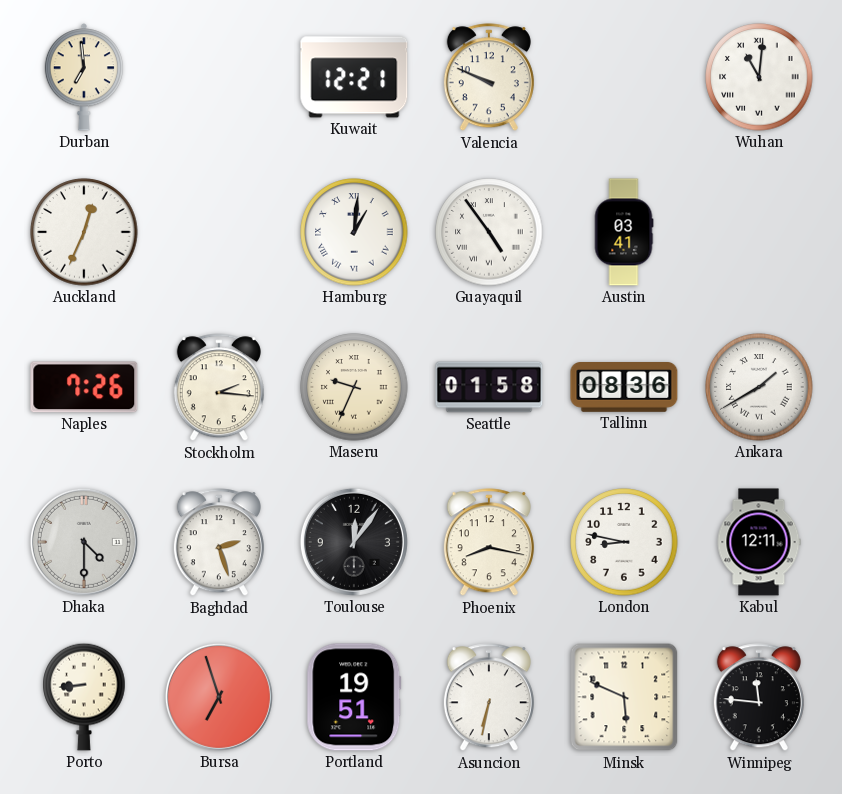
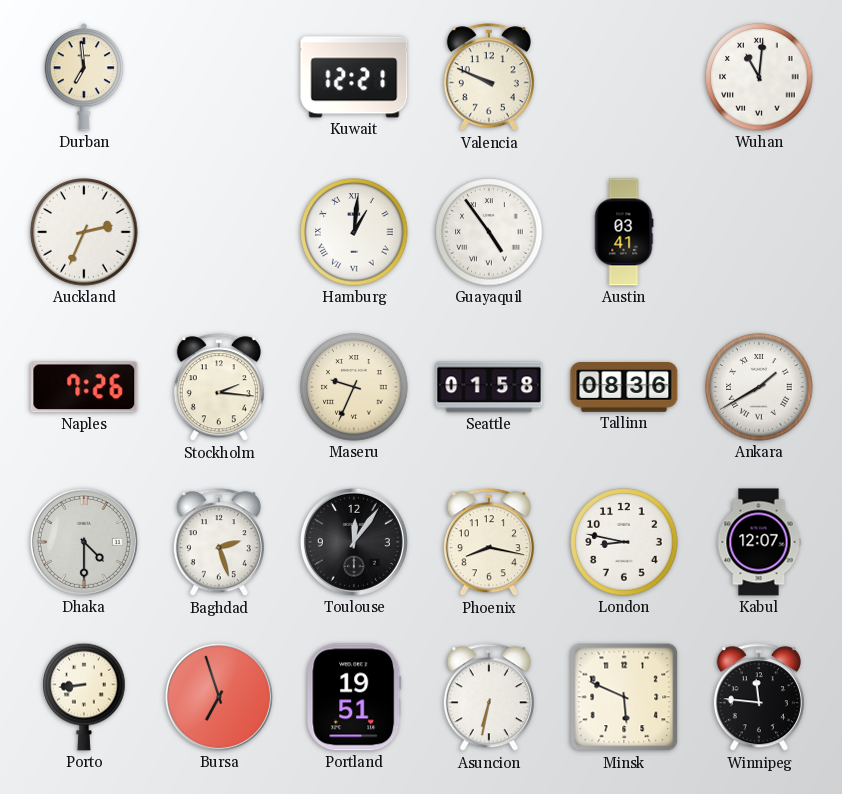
Auckland: 12:34 -> 2:34
Kabul: 12:11 -> 12:07
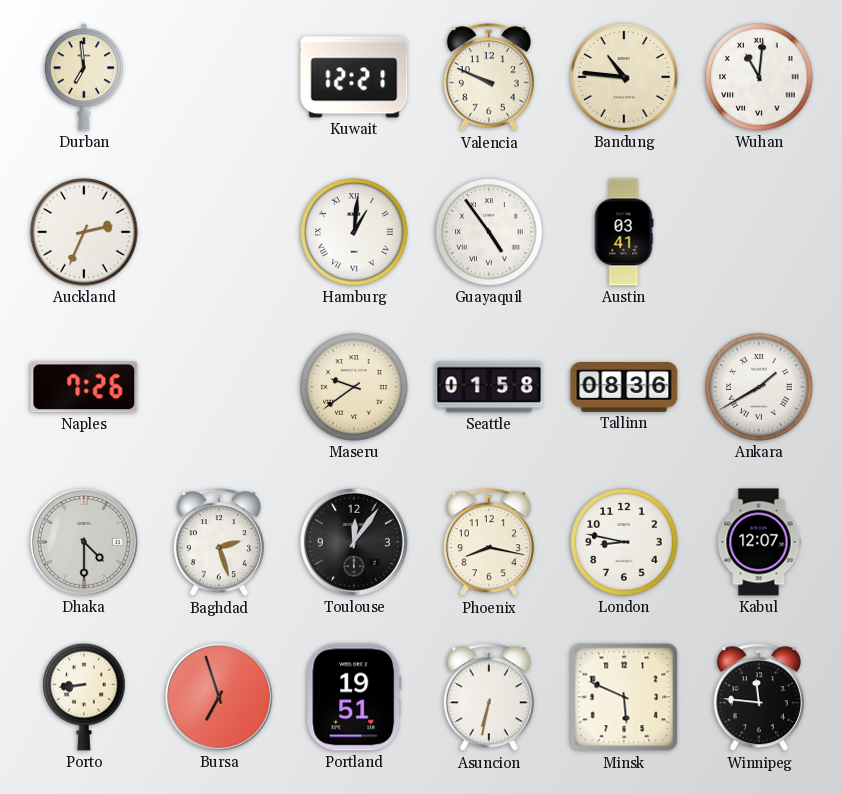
Bandung: none -> 10:46
Stockholm: 2:16 -> none
Maseru: 9:34 -> 9:39
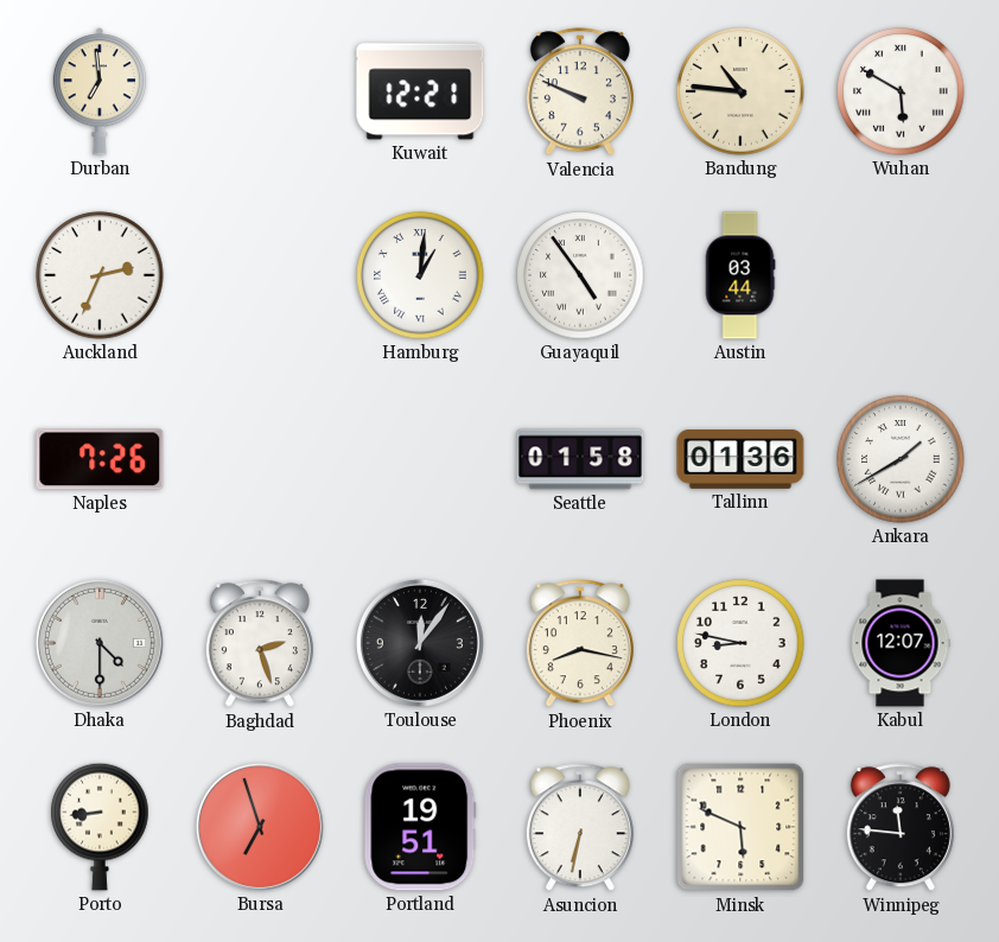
Wuhan: 11:01 -> 5:50
Austin: 03:41 -> 03:44
Maseru: 9:39 -> none
Tallinn: 08:36 -> 01:36
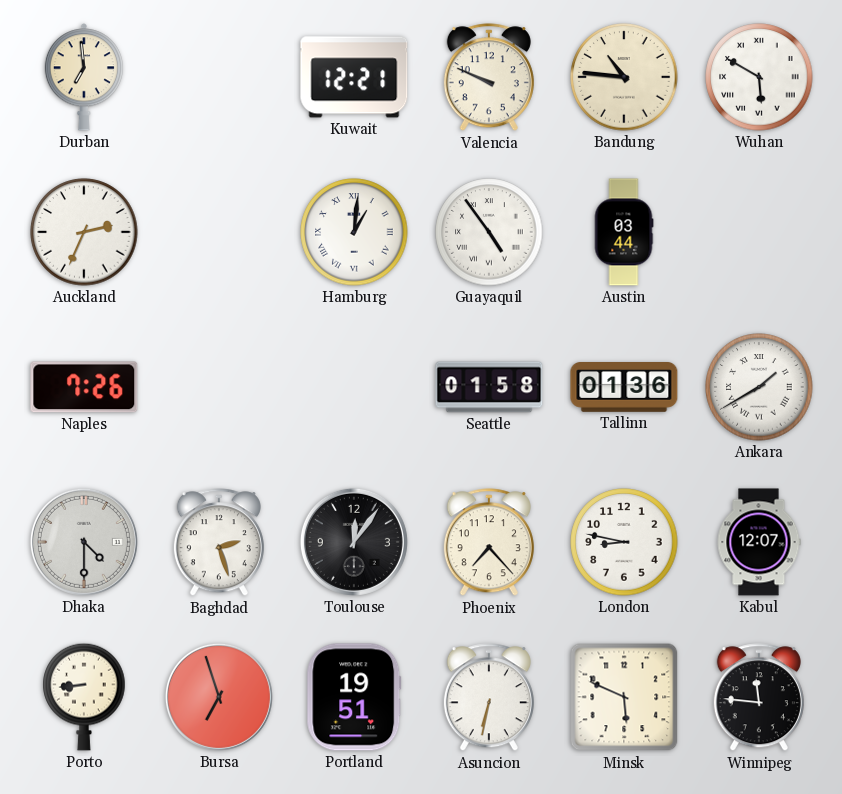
Phoenix: 8:17 -> 7:23
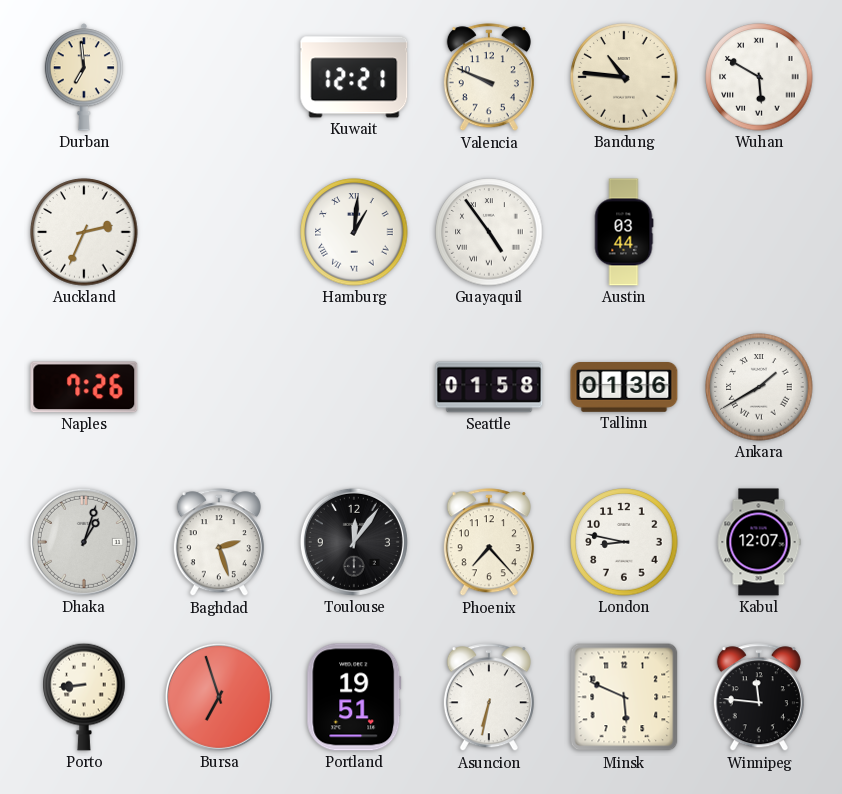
Dhaka: 4:30 -> 1:03
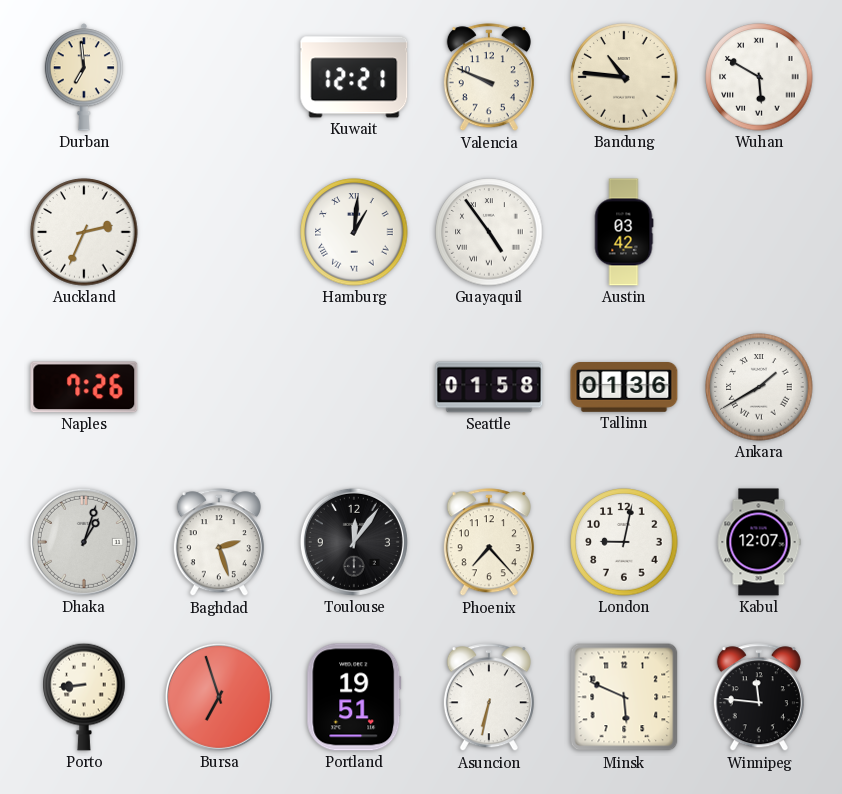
Austin: 03:44 -> 03:42
London: 8:47 -> 9:02
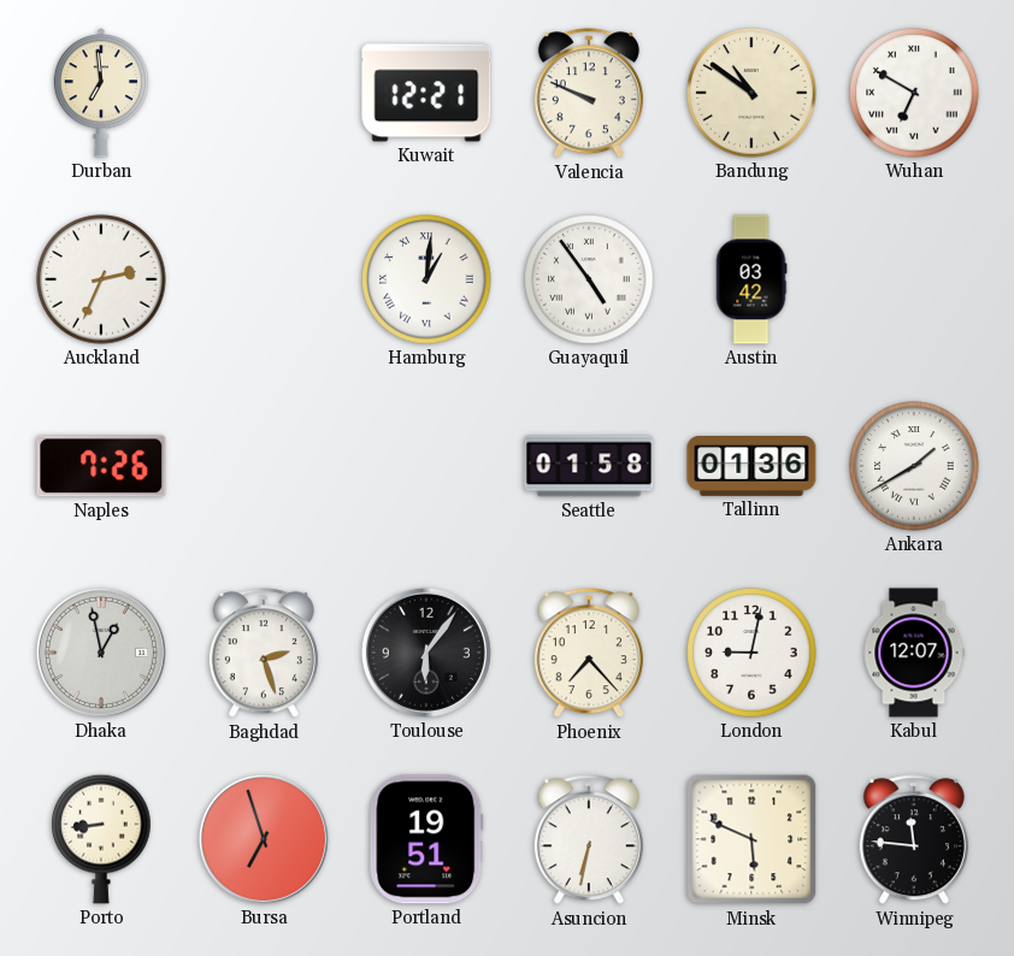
Bandung: 10:46 -> 10:51
Wuhan: 5:50 -> 6:50
Dhaka: 1:03 -> 12:58
Toulouse: 12:06 -> 6:06
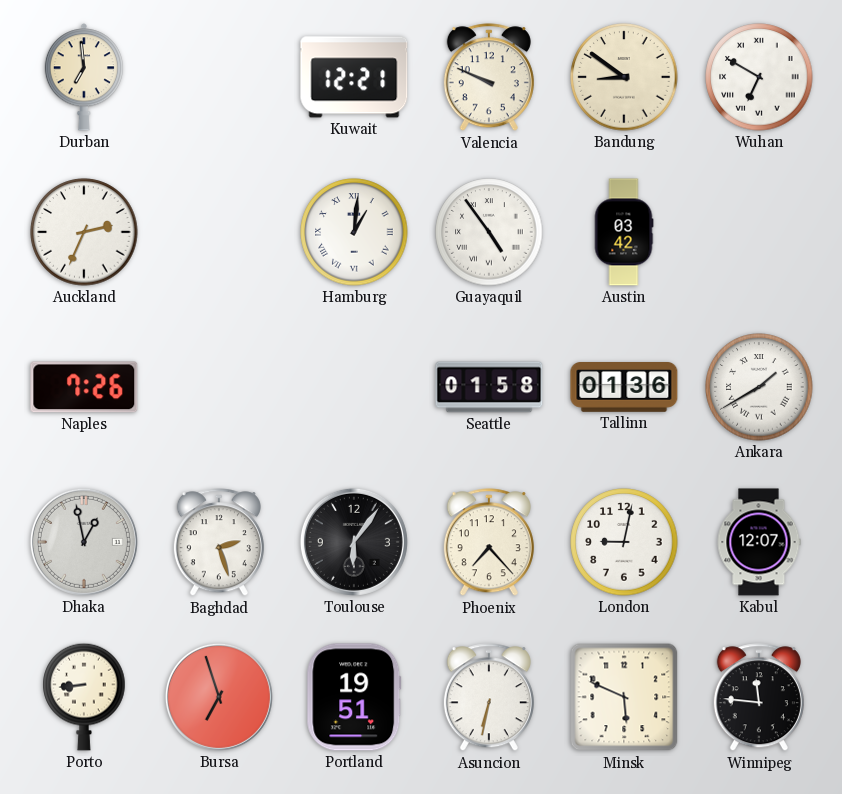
Bandung: 10:51 -> 8:51
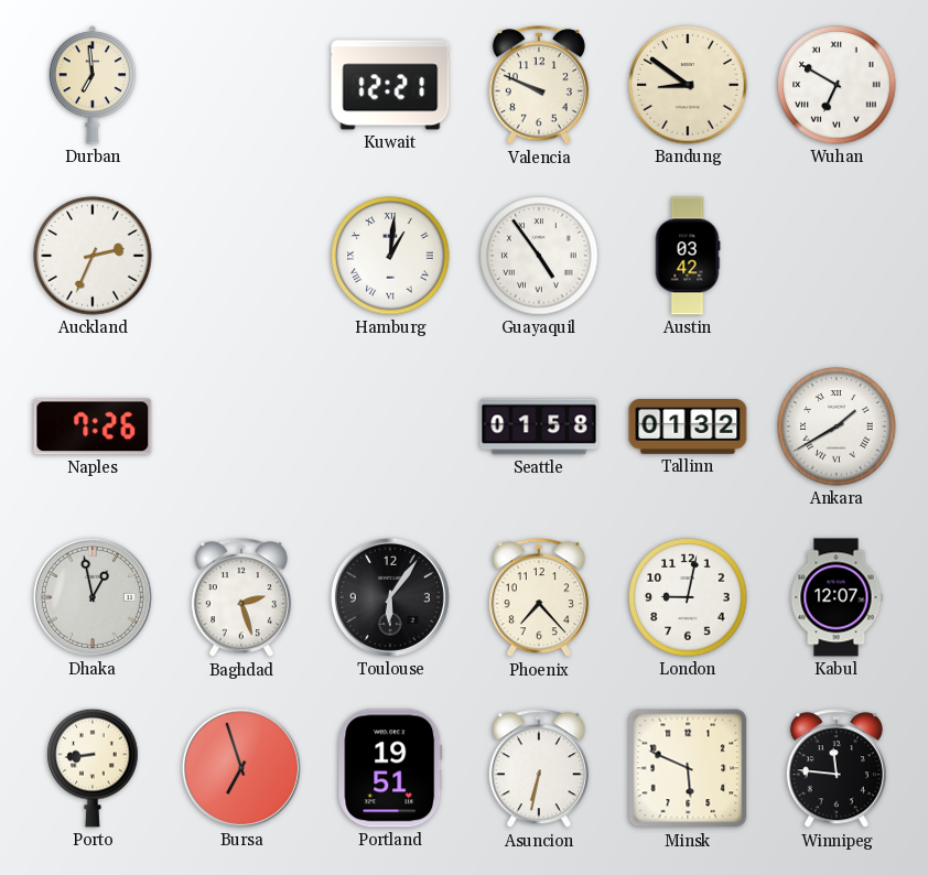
Tallinn: 01:36 -> 01:32
